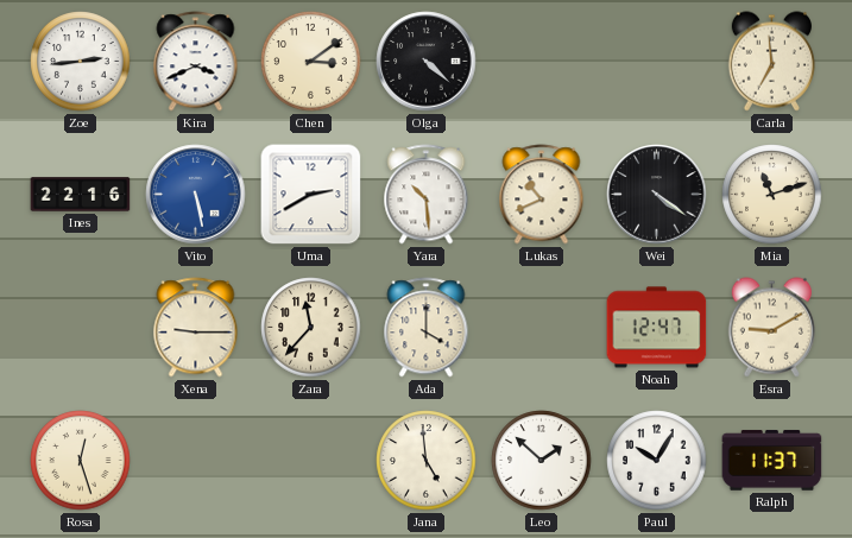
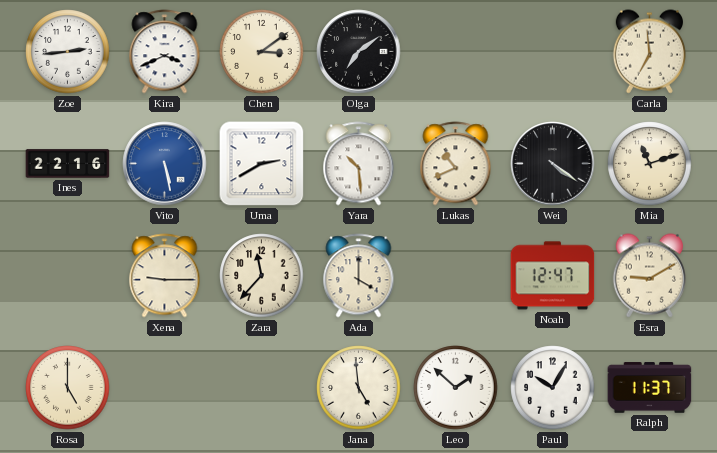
Olga: 4:22 -> 7:09
Rosa: 12:27 -> 5:00
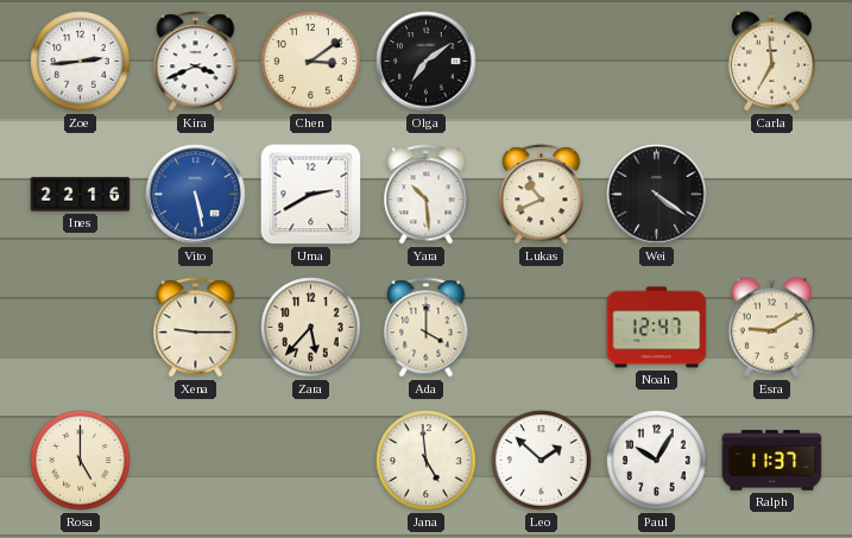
Mia: 11:12 -> none
Zara: 11:37 -> 5:37
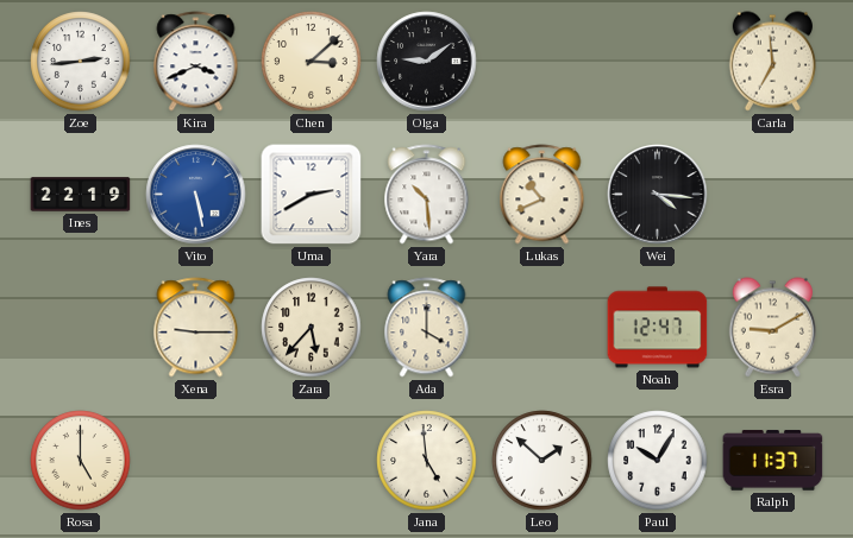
Chen: 3:09 -> 3:08
Olga: 7:09 -> 9:09
Ines: 22:16 -> 22:19
Wei: 4:21 -> 4:16
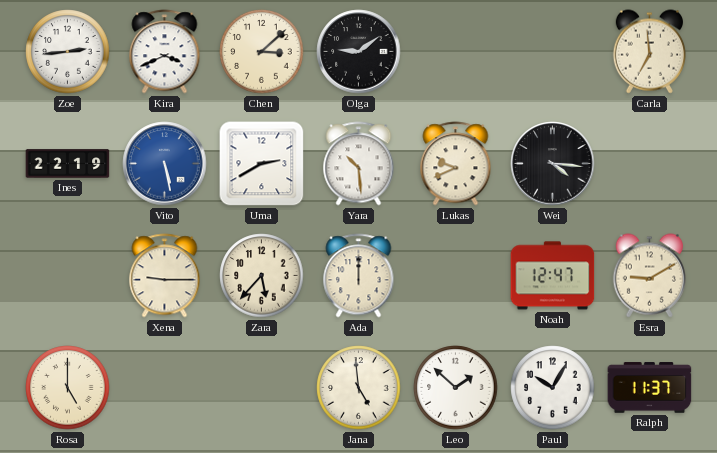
Lukas: 10:41 -> 9:41
Ada: 4:00 -> 12:00
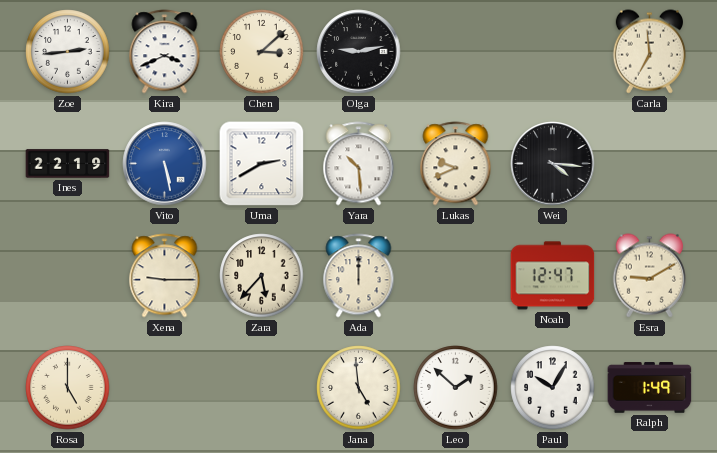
Olga: 9:09 -> 9:13
Ralph: 11:37 -> 1:49
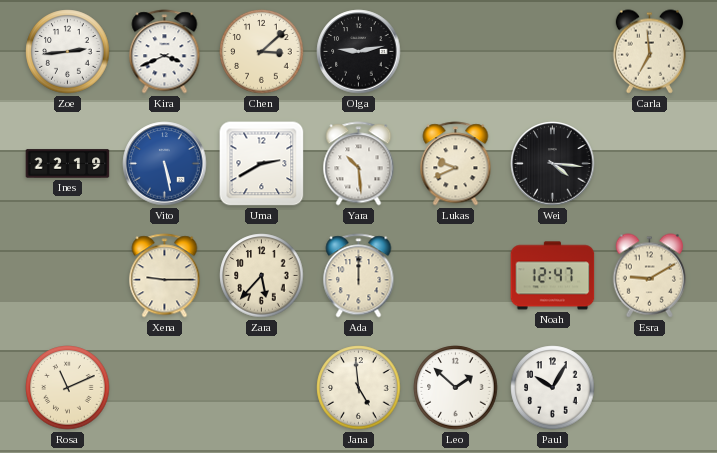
Rosa: 5:00 -> 11:11
Ralph: 1:49 -> none
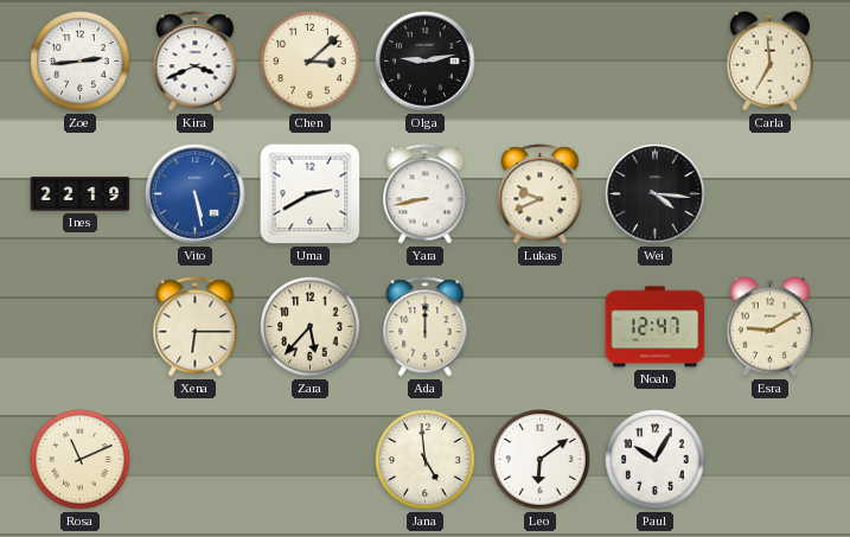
Yara: 10:29 -> 8:43
Xena: 9:15 -> 6:15
Leo: 1:52 -> 6:09
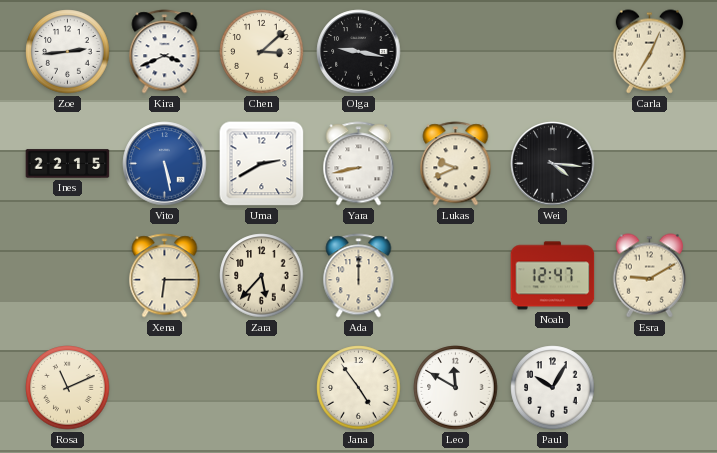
Olga: 9:13 -> 9:17
Carla: 6:59 -> 7:04
Ines: 22:19 -> 22:15
Jana: 4:59 -> 4:54
Leo: 6:09 -> 11:50
